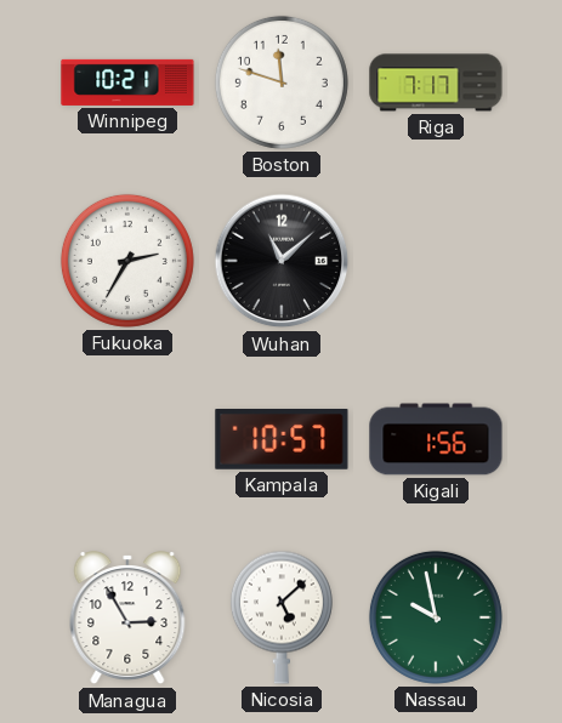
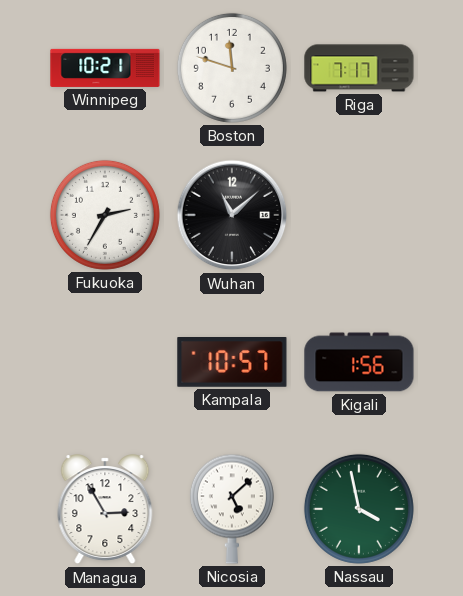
Nassau: 9:58 -> 3:58
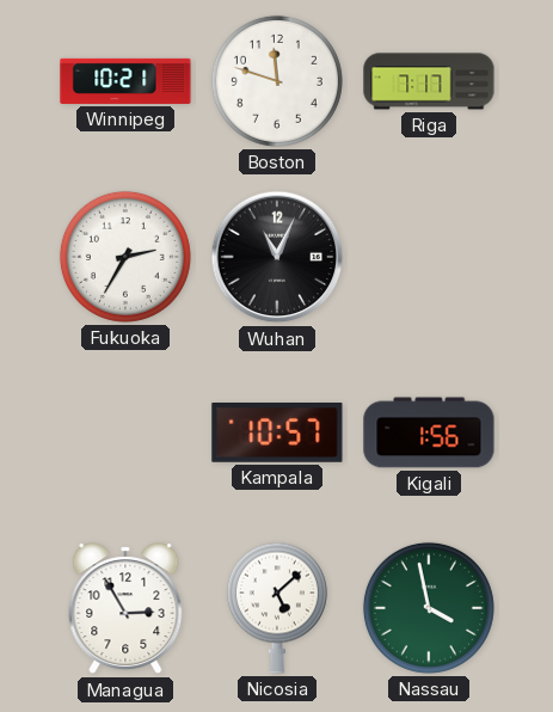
Wuhan: 11:08 -> 11:04
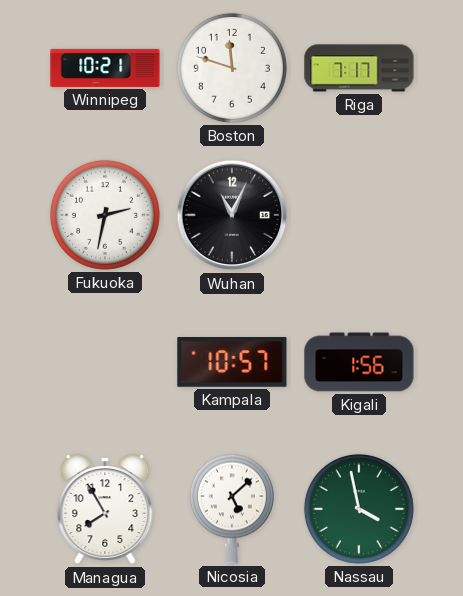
Fukuoka: 2:35 -> 2:32
Managua: 2:55 -> 7:55
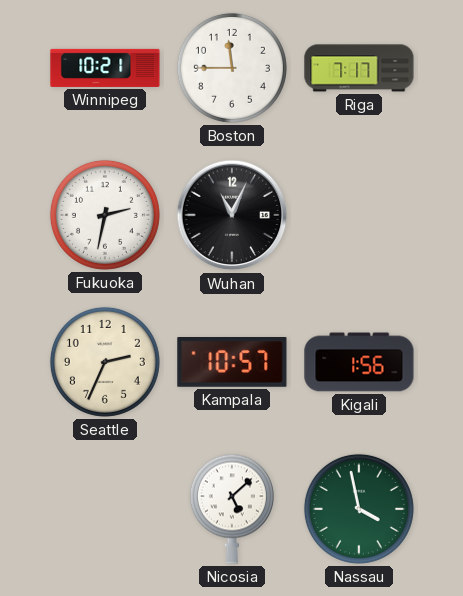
Boston: 11:48 -> 11:45
Seattle: none -> 2:34
Managua: 7:55 -> none
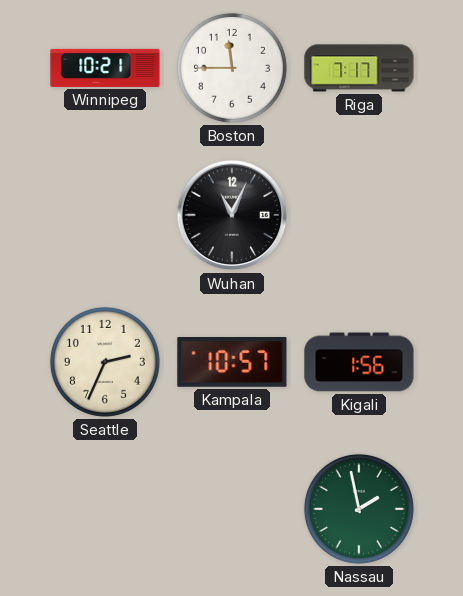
Fukuoka: 2:32 -> none
Nicosia: 5:08 -> none
Nassau: 3:58 -> 1:58
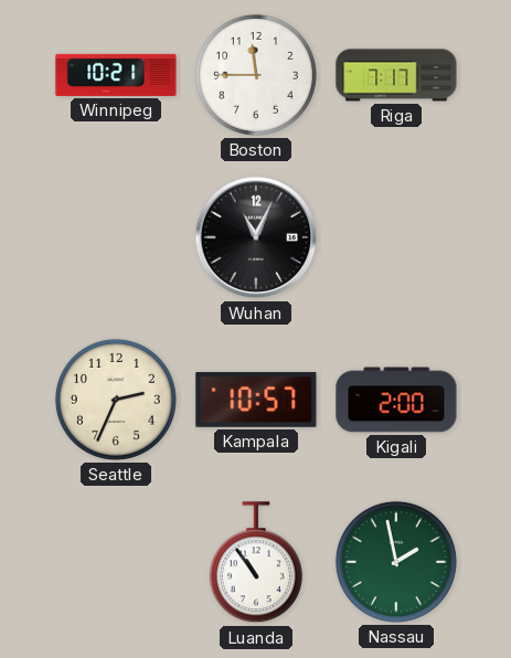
Kigali: 1:56 -> 2:00
Luanda: none -> 10:54
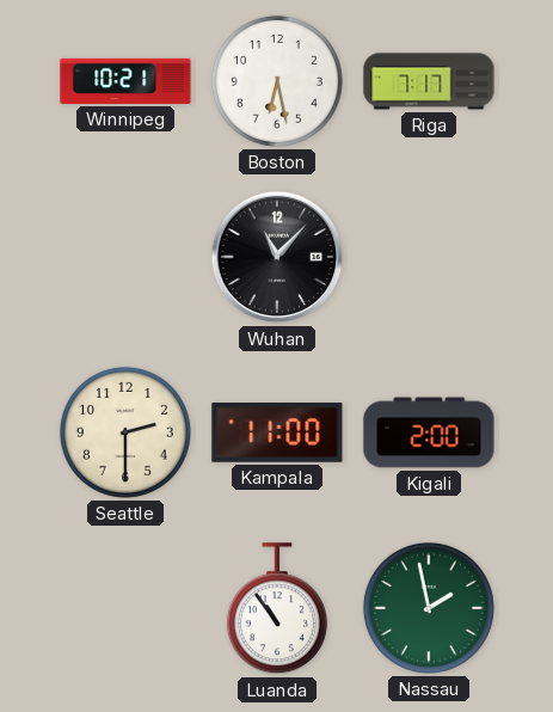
Boston: 11:45 -> 6:28
Wuhan: 11:04 -> 11:07
Seattle: 2:34 -> 2:30
Kampala: 10:57 -> 11:00
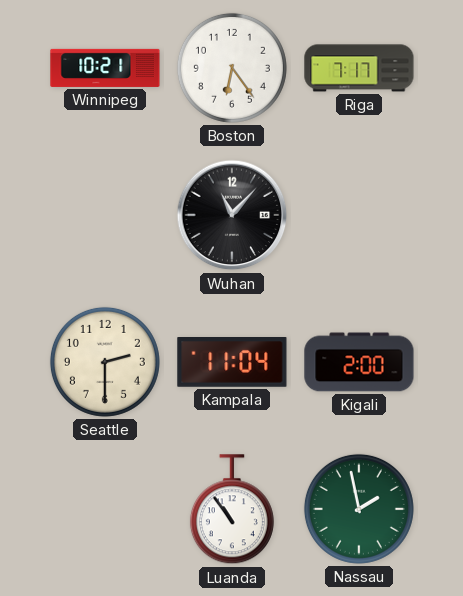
Boston: 6:28 -> 6:24
Kampala: 11:00 -> 11:04
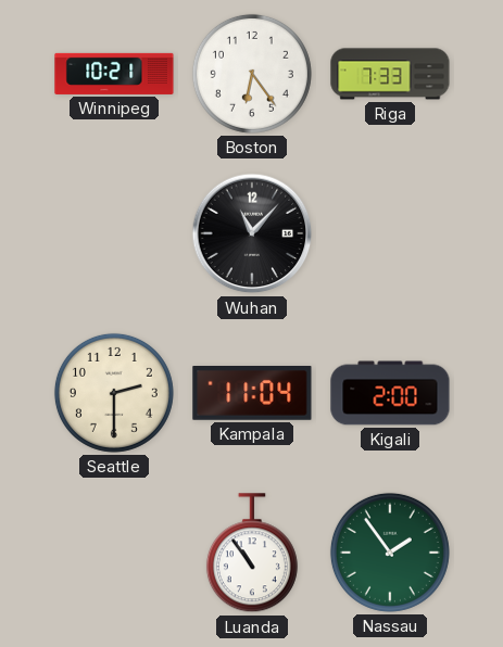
Riga: 7:17 -> 7:33
Nassau: 1:58 -> 1:54
